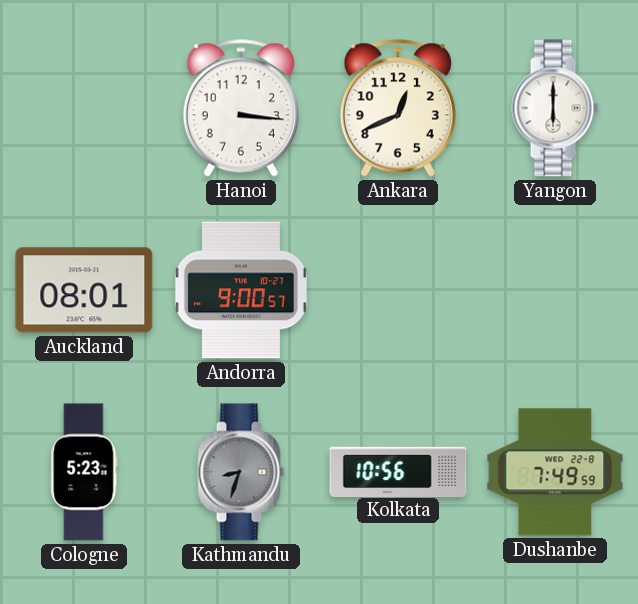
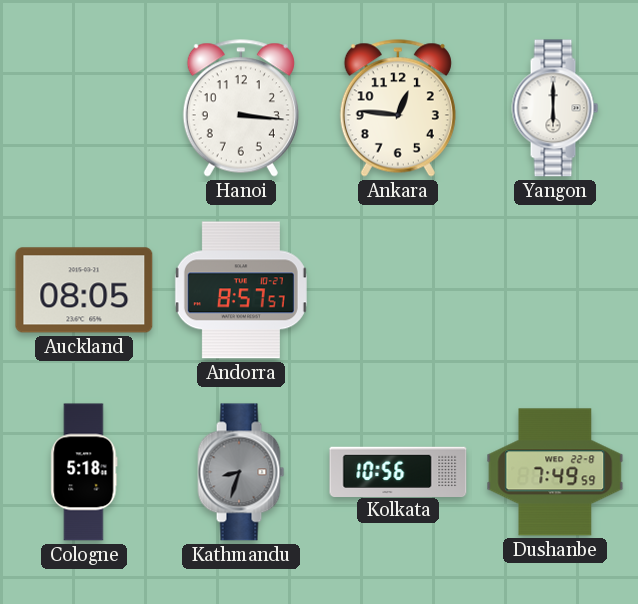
Ankara: 12:41 -> 12:46
Auckland: 08:01 -> 08:05
Andorra: 9:00 -> 8:57
Cologne: 5:23 -> 5:18
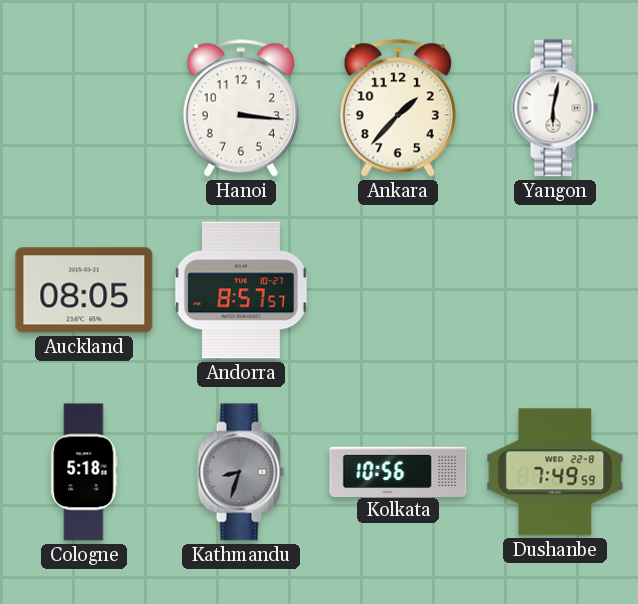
Ankara: 12:46 -> 1:37
Yangon: 6:00 -> 6:02
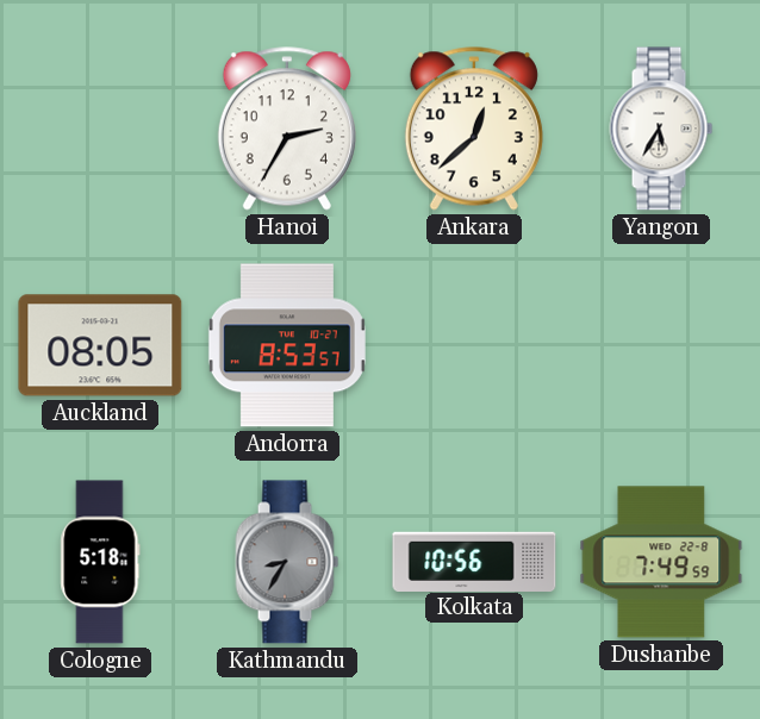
Hanoi: 3:16 -> 2:35
Ankara: 1:37 -> 12:38
Yangon: 6:02 -> 5:35
Andorra: 8:57 -> 8:53
Kathmandu: 8:33 -> 8:35
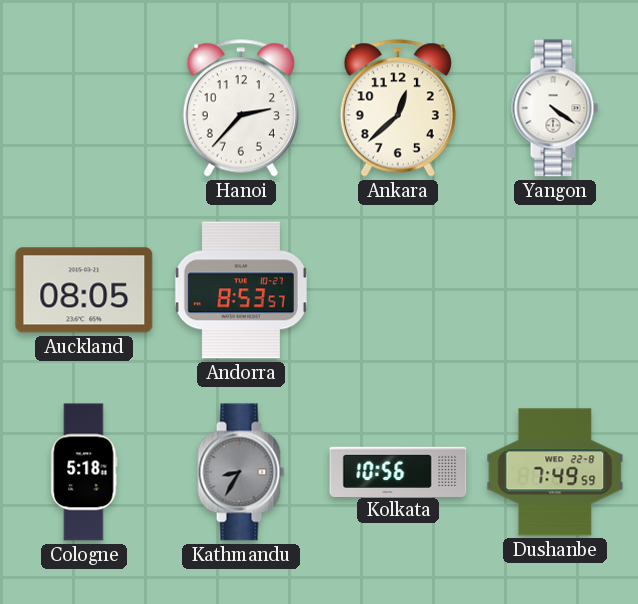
Hanoi: 2:35 -> 2:37
Yangon: 5:35 -> 4:21
